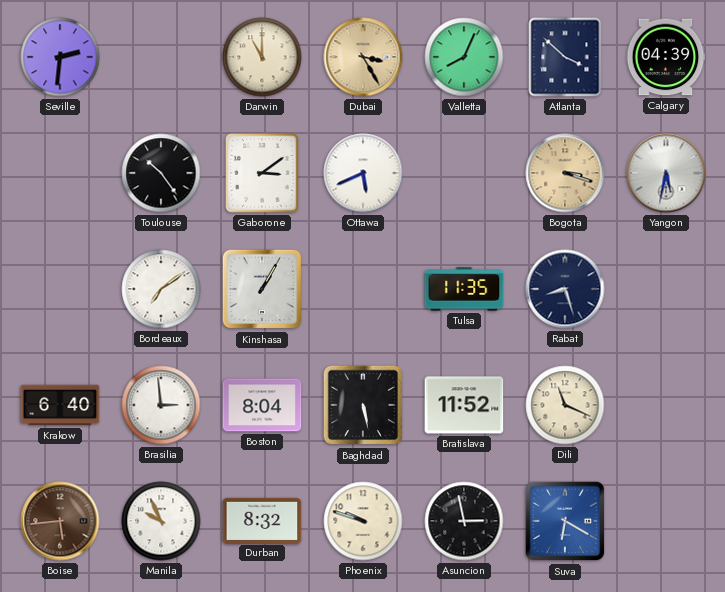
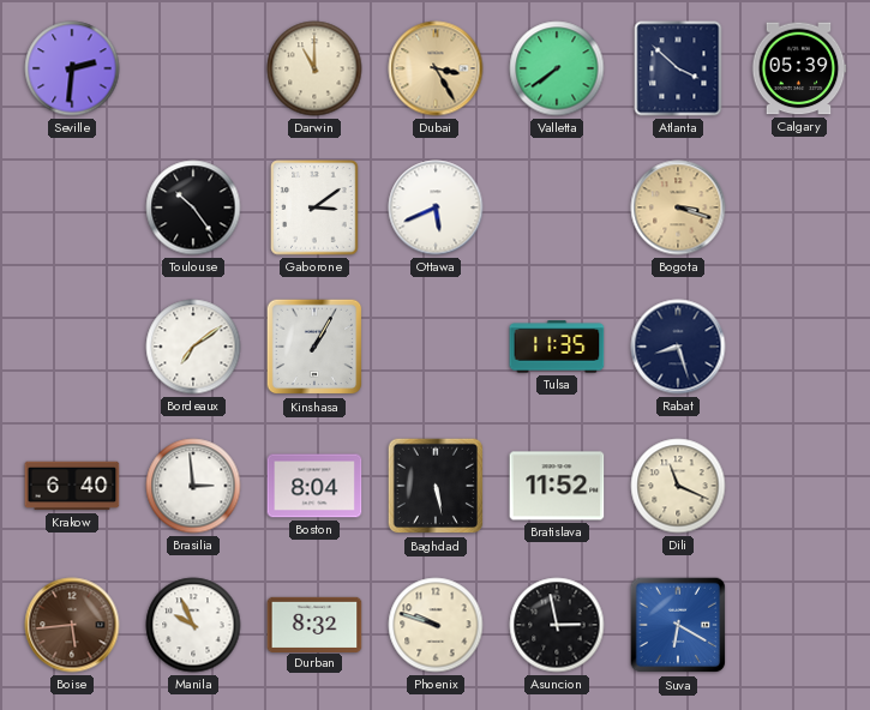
Valletta: 8:04 -> 7:39
Calgary: 04:39 -> 05:39
Yangon: 5:32 -> none
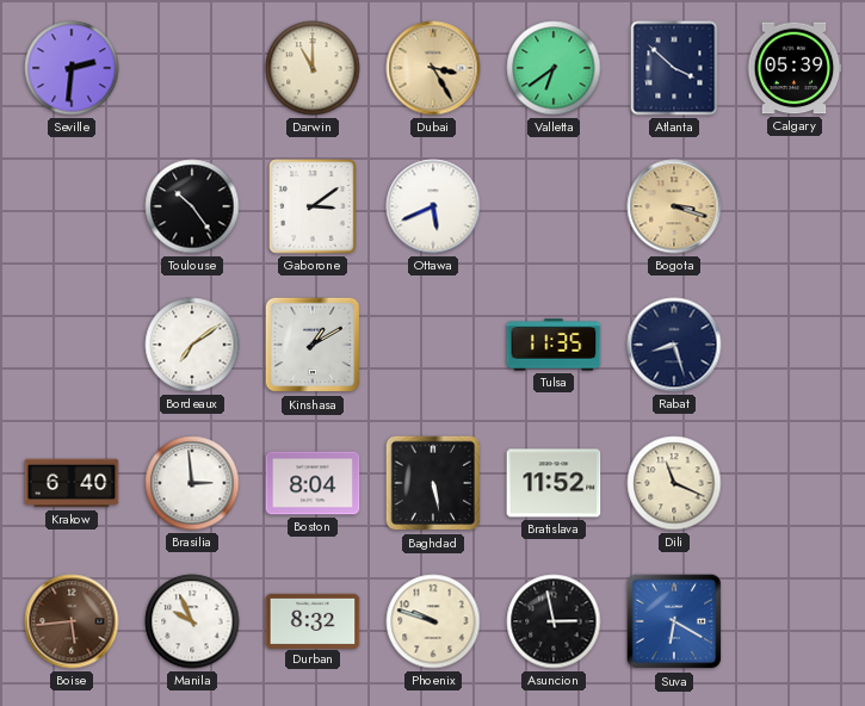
Valletta: 7:39 -> 6:39
Kinshasa: 1:05 -> 1:10
